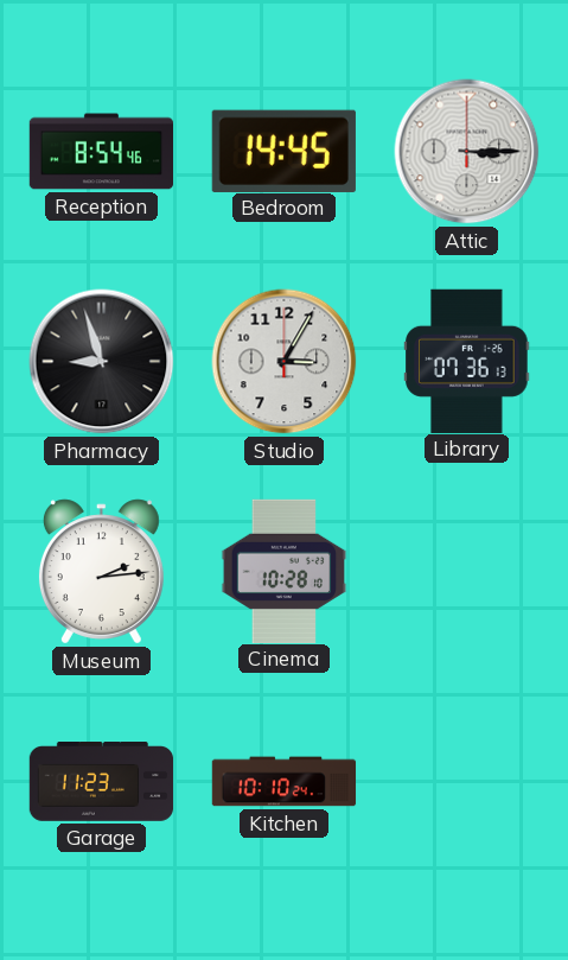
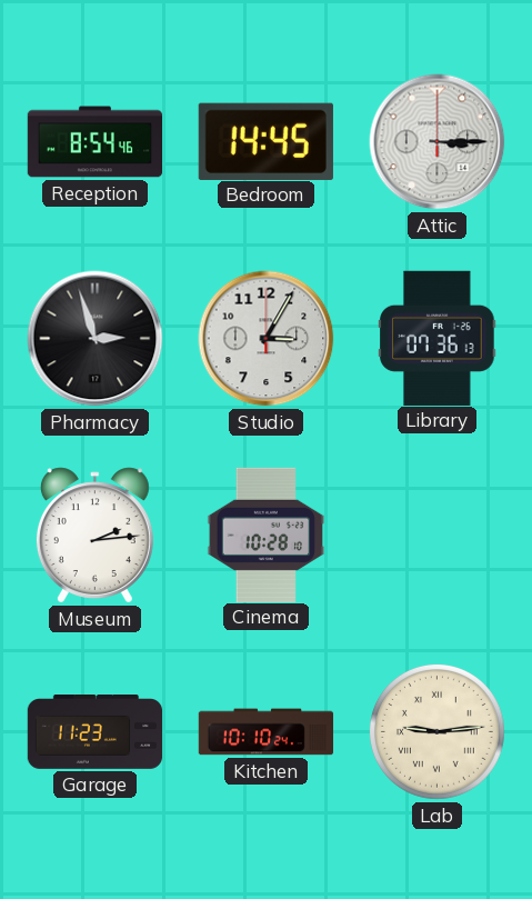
Pharmacy: 8:57 -> 2:57
Lab: none -> 9:14
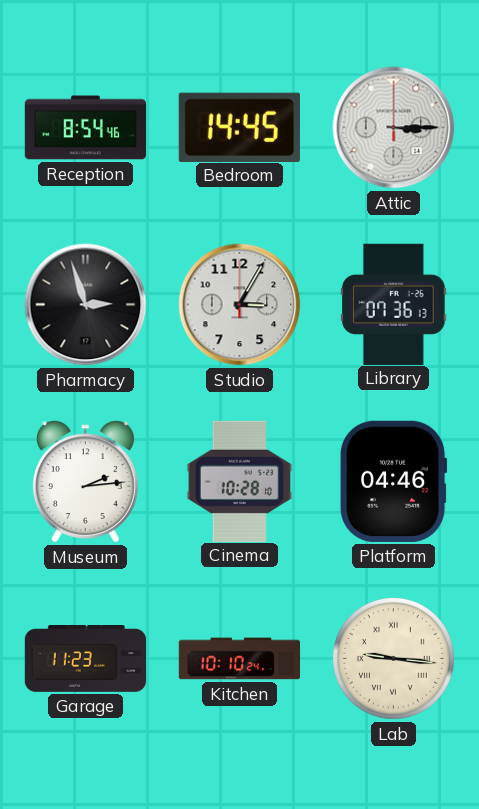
Platform: none -> 04:46
Lab: 9:14 -> 9:16
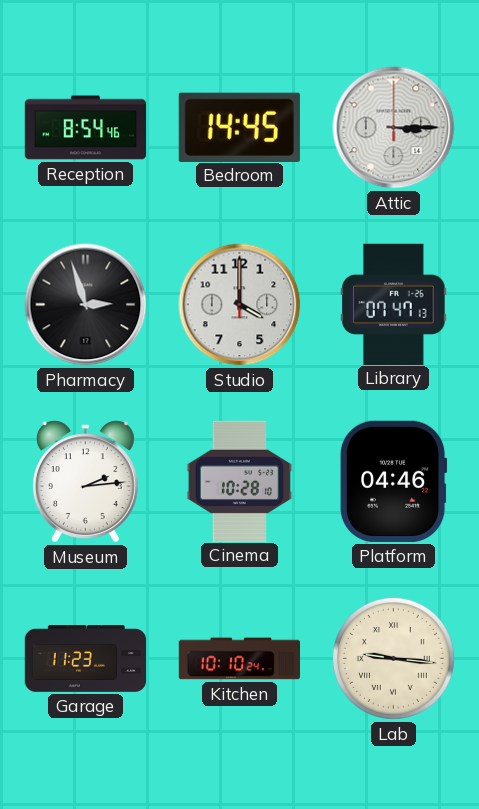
Studio: 3:05 -> 4:00
Library: 07:36 -> 07:47
